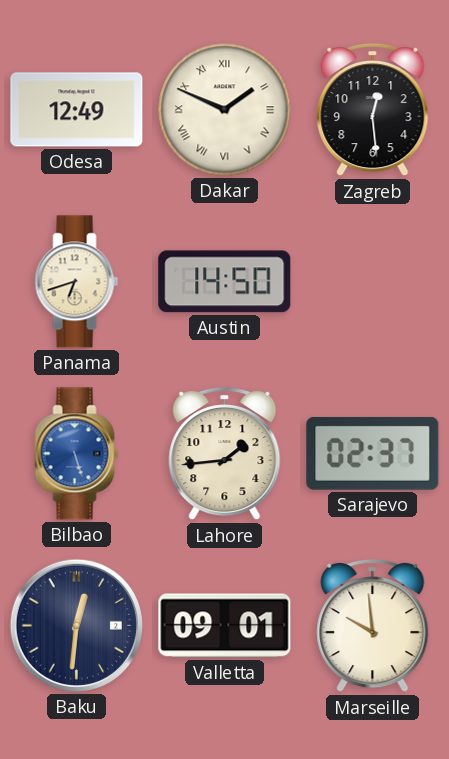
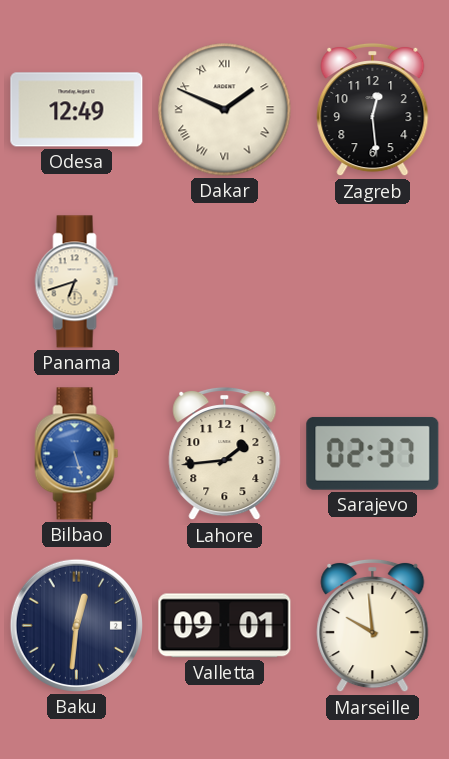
Austin: 14:50 -> none
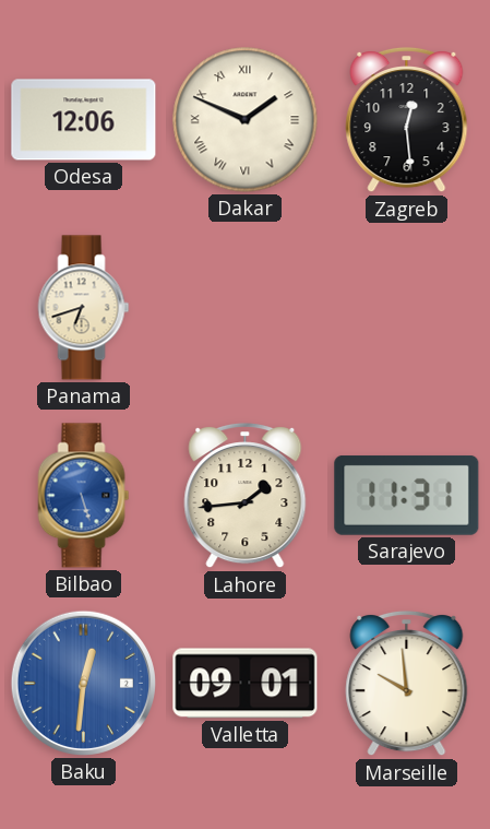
Odesa: 12:49 -> 12:06
Sarajevo: 02:37 -> 11:31
Baku dial: navy -> blue
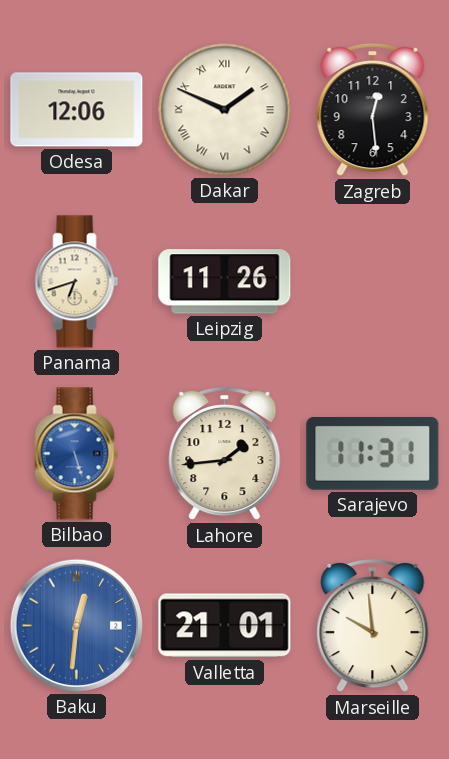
Leipzig: none -> 11:26
Valletta: 09:01 -> 21:01
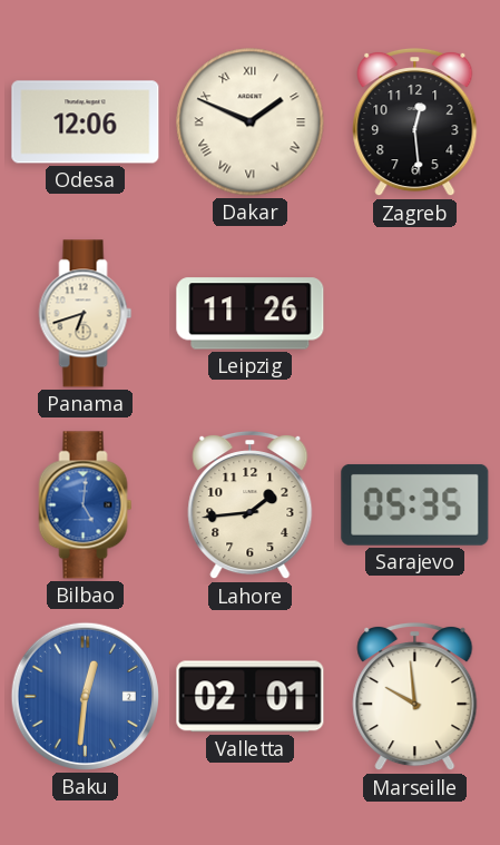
Bilbao: 5:27 -> 5:01
Sarajevo: 11:31 -> 05:35
Valletta: 21:01 -> 02:01
